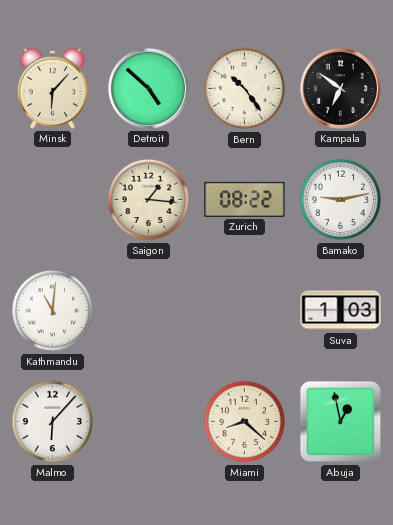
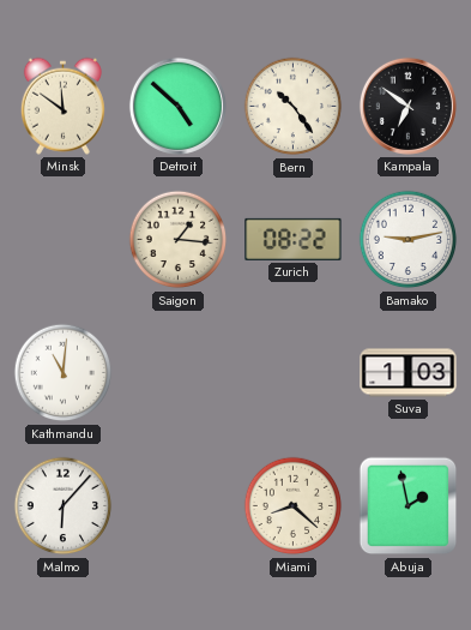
Minsk: 6:07 -> 11:51
Abuja: 12:58 -> 1:58
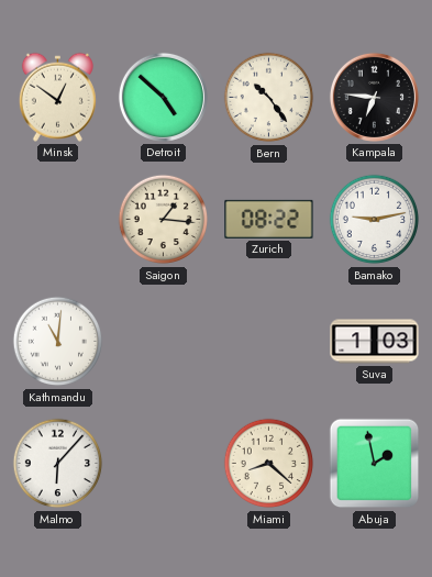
Minsk: 11:51 -> 12:51
Kampala: 6:51 -> 6:46
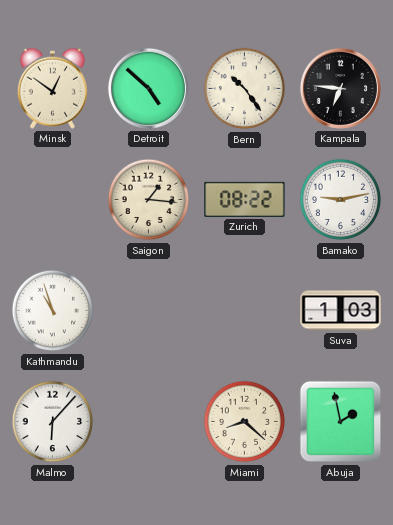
Kathmandu: 11:01 -> 10:57
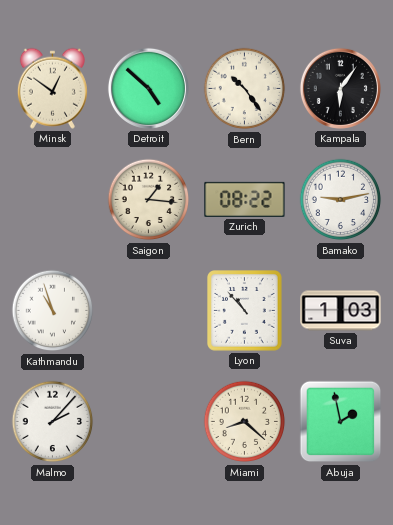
Kampala: 6:46 -> 6:06
Lyon: none -> 10:53
Malmo: 6:07 -> 2:07
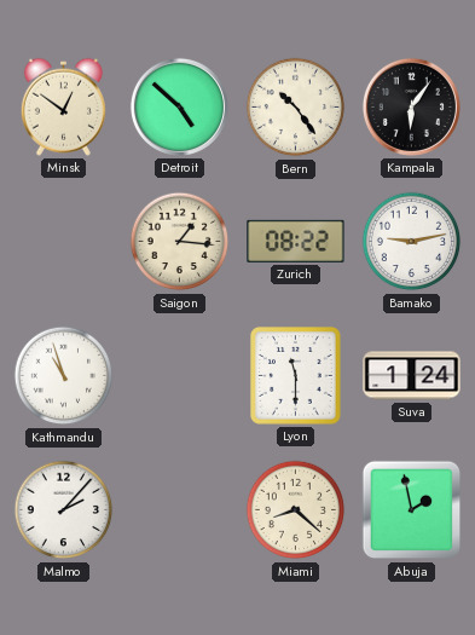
Lyon: 10:53 -> 11:30
Suva: 1:03 -> 1:24
